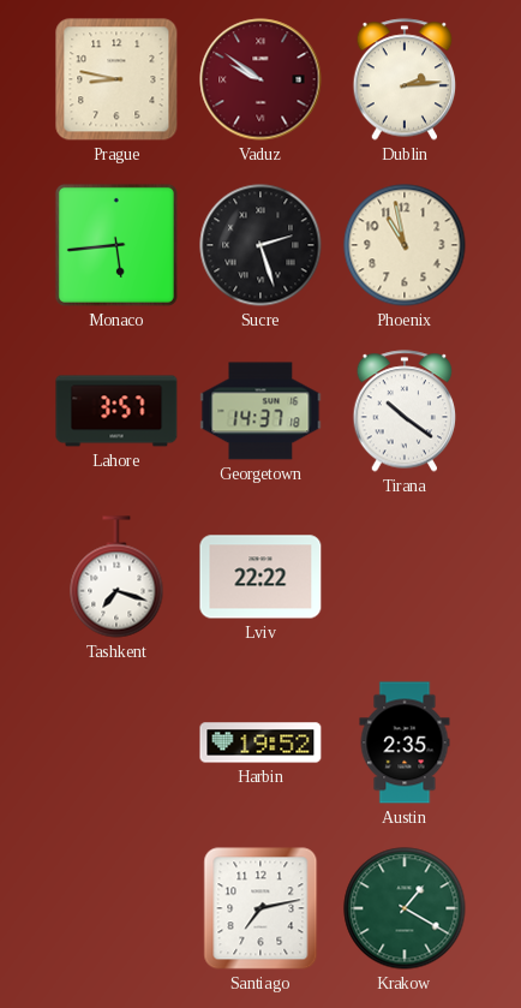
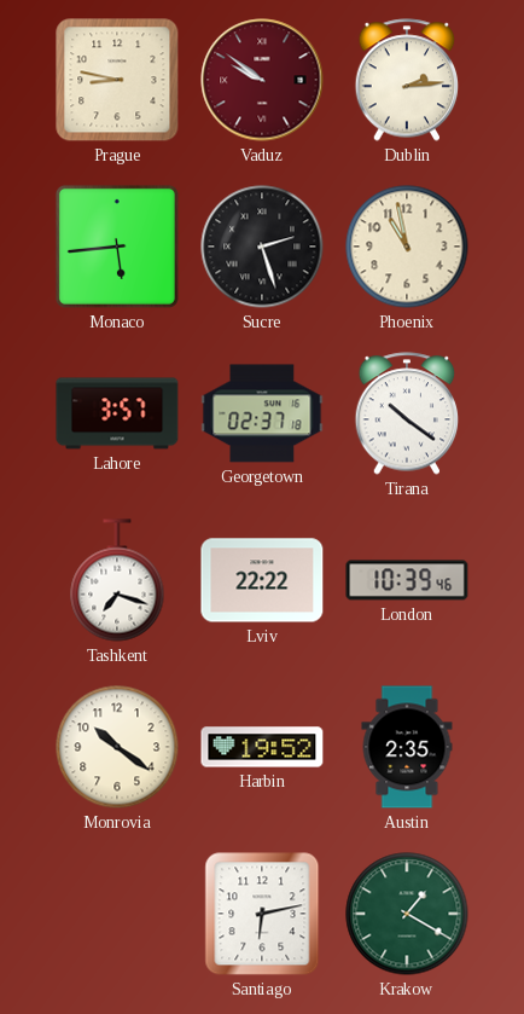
Georgetown: 14:37 -> 02:37
London: none -> 10:39
Monrovia: none -> 10:21
Santiago: 7:13 -> 6:13
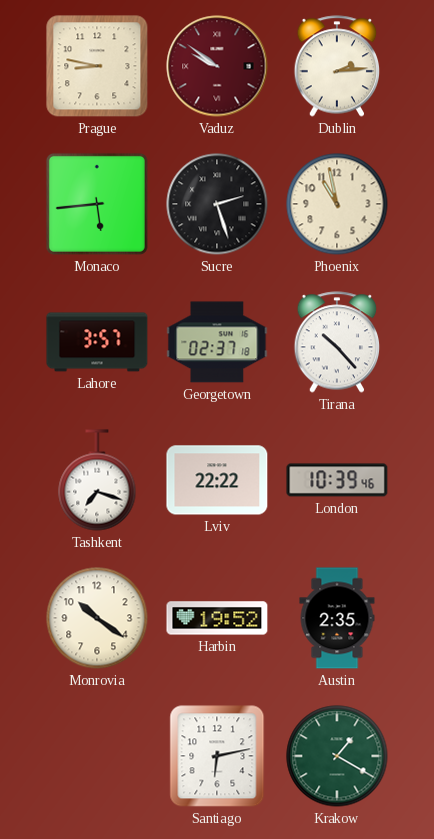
Tirana: 10:21 -> 10:23
